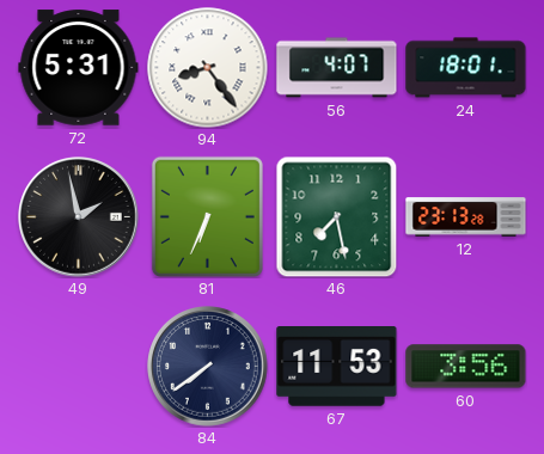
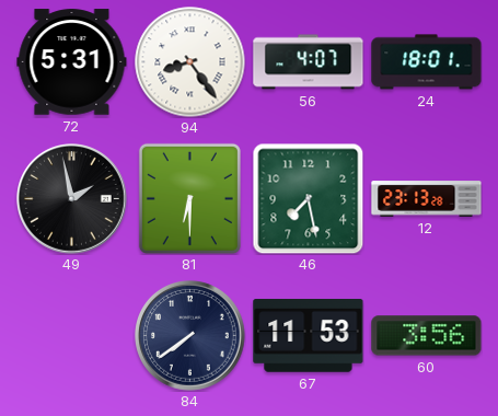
81: 6:34 -> 6:30
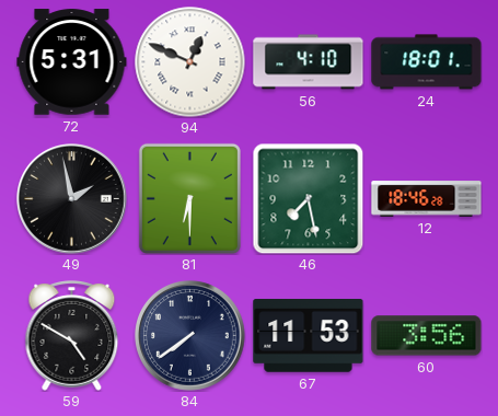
94: 8:24 -> 12:49
56: 4:07 -> 4:10
12: 23:13 -> 18:46
59: none -> 4:50
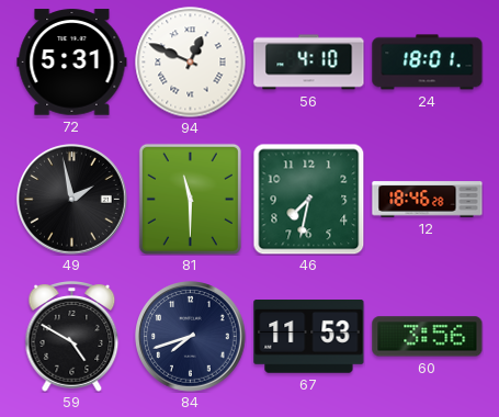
81: 6:30 -> 11:30
46: 7:28 -> 7:32
84: 7:39 -> 7:42
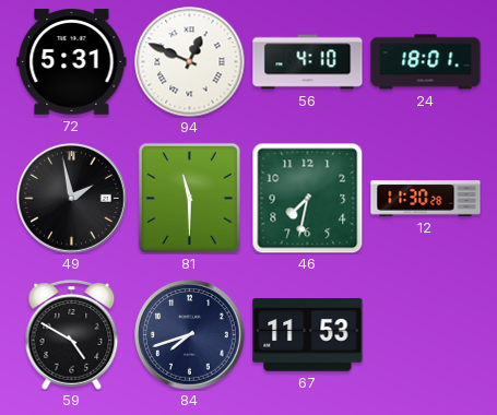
12: 18:46 -> 11:30
60: 3:56 -> none
